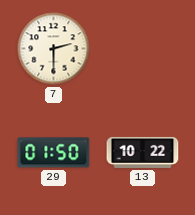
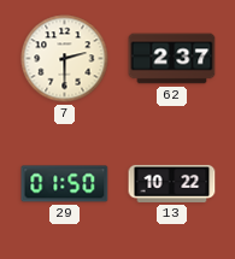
62: none -> 2:37
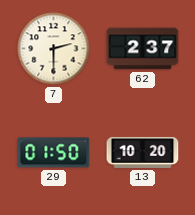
13: 10:22 -> 10:20
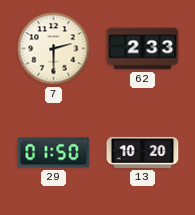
62: 2:37 -> 2:33
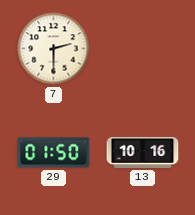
62: 2:33 -> none
13: 10:20 -> 10:16
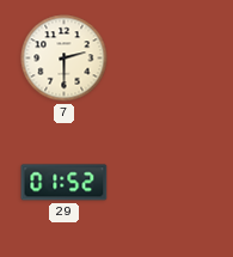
29: 01:50 -> 01:52
13: 10:16 -> none
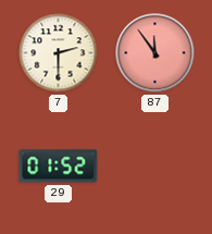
87: none -> 11:54
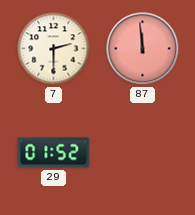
87: 11:54 -> 11:59
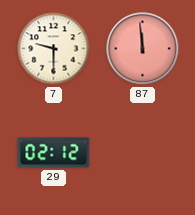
7: 2:30 -> 9:30
29: 01:52 -> 02:12
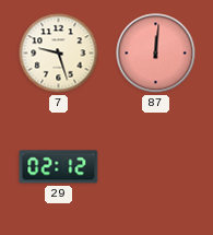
7: 9:30 -> 9:27
87: 11:59 -> 12:01
